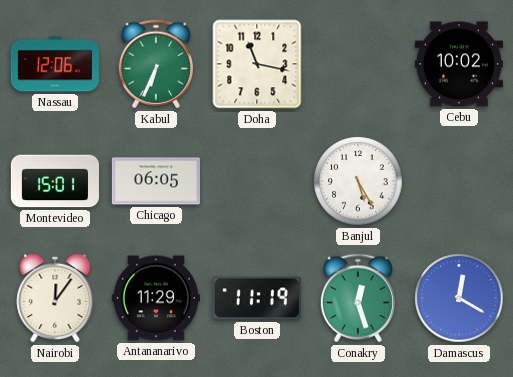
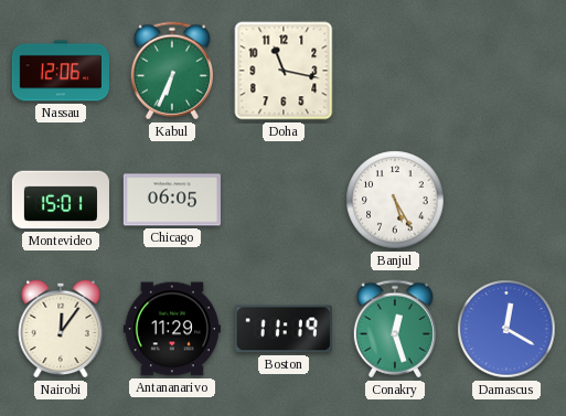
Cebu: 10:02 -> none
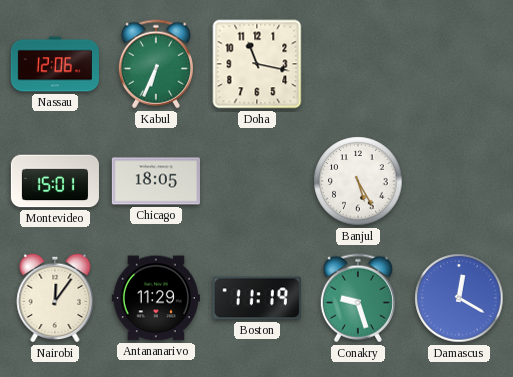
Chicago: 06:05 -> 18:05
Conakry: 12:27 -> 9:27
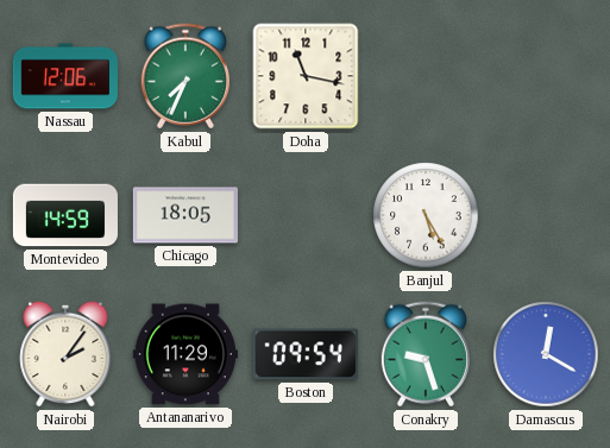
Kabul: 6:34 -> 7:34
Montevideo: 15:01 -> 14:59
Nairobi: 12:06 -> 2:06
Boston: 11:19 -> 09:54
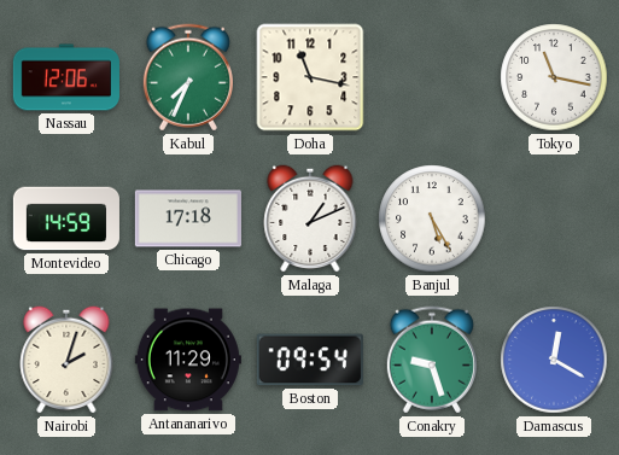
Tokyo: none -> 11:17
Chicago: 18:05 -> 17:18
Malaga: none -> 1:11
Nairobi: 2:06 -> 2:03
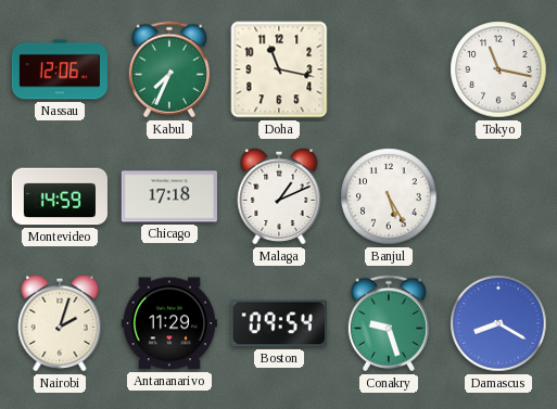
Damascus: 12:20 -> 8:20
